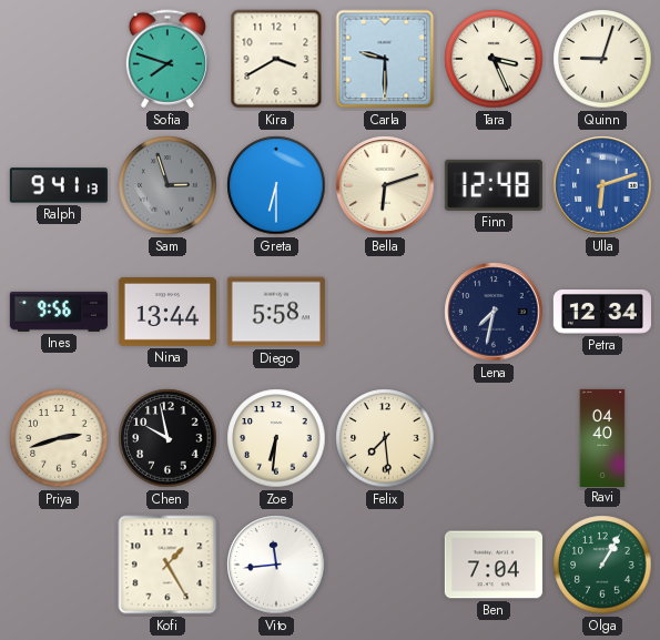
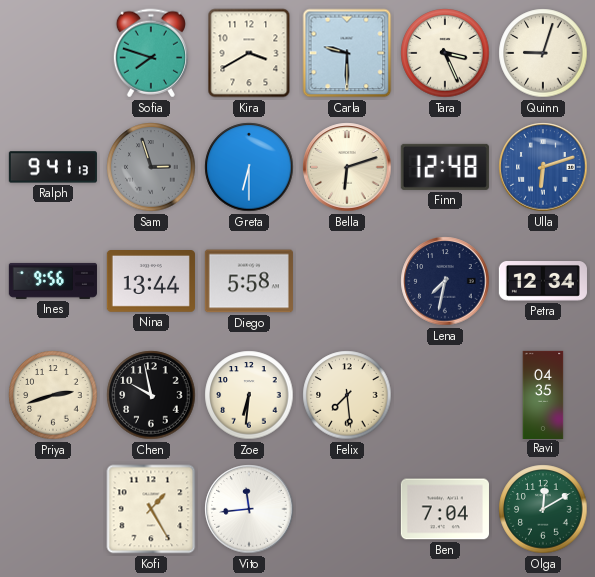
Ravi: 04:40 -> 04:35
Olga: 1:05 -> 12:10
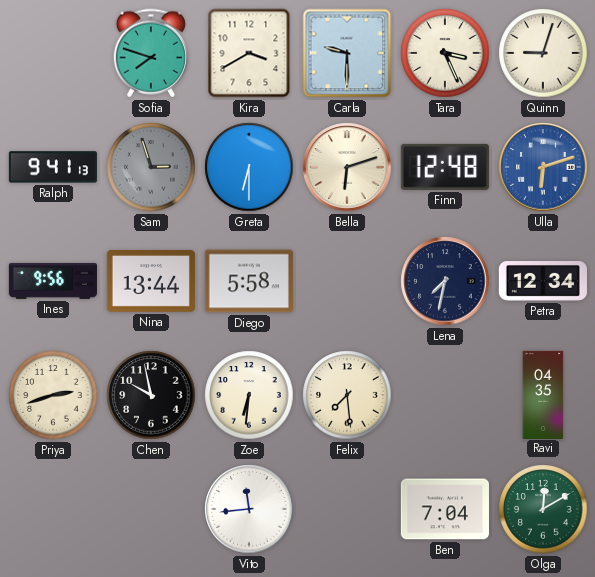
Kofi: 1:25 -> none
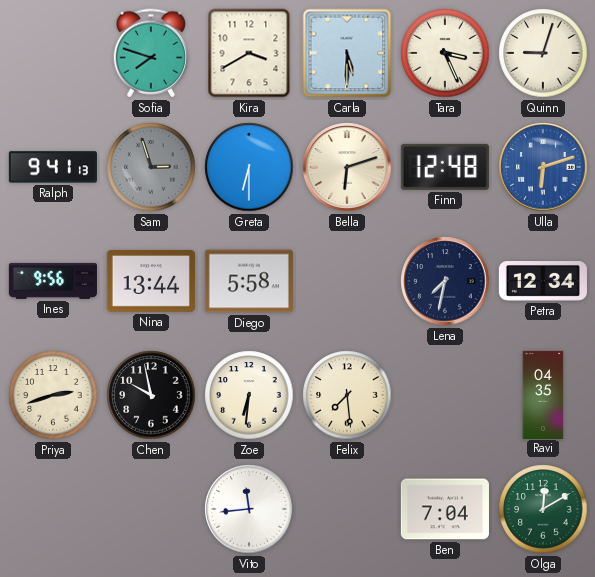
Carla: 9:30 -> 5:30
